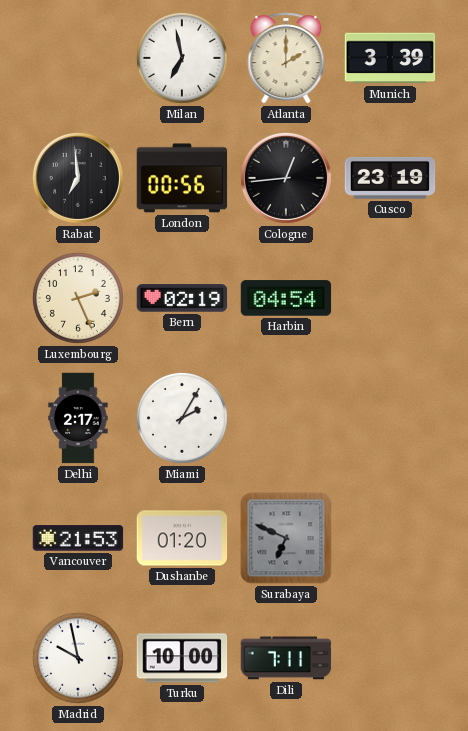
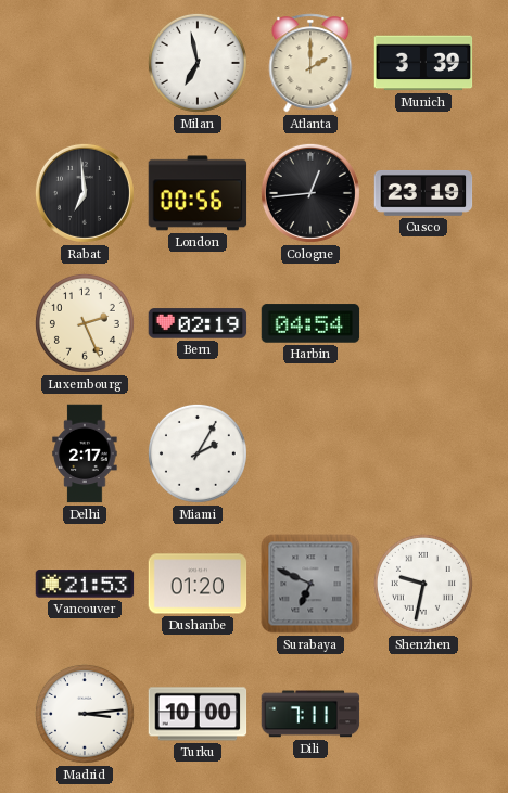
Shenzhen: none -> 9:32
Madrid: 9:58 -> 3:14
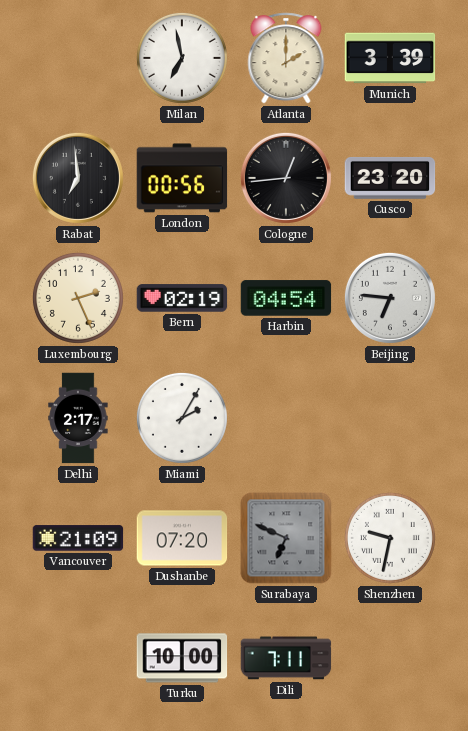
Cusco: 23:19 -> 23:20
Beijing: none -> 6:46
Vancouver: 21:53 -> 21:09
Dushanbe: 01:20 -> 07:20
Madrid: 3:14 -> none
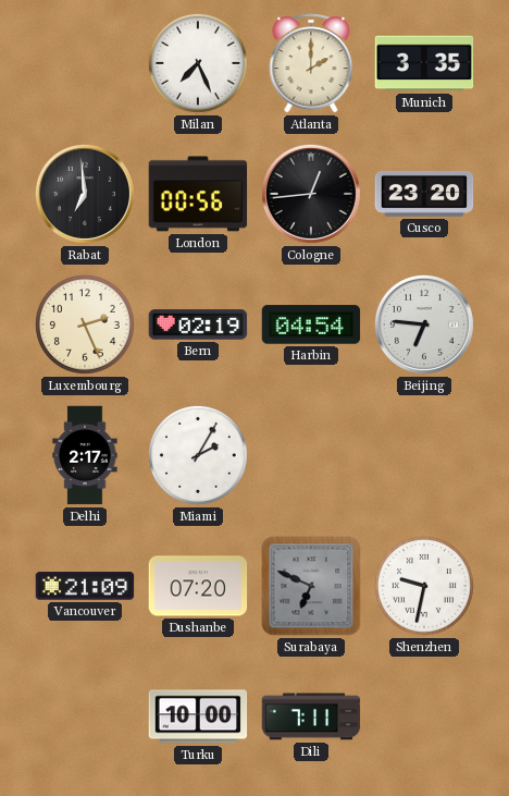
Milan: 6:58 -> 7:26
Munich: 3:39 -> 3:35
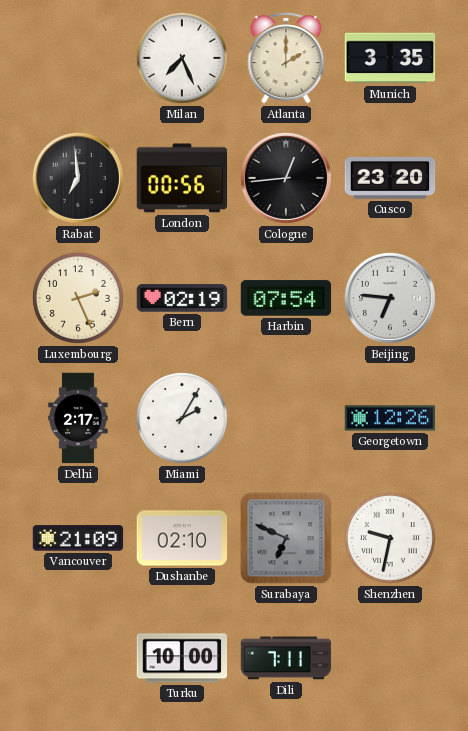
Harbin: 04:54 -> 07:54
Georgetown: none -> 12:26
Dushanbe: 07:20 -> 02:10
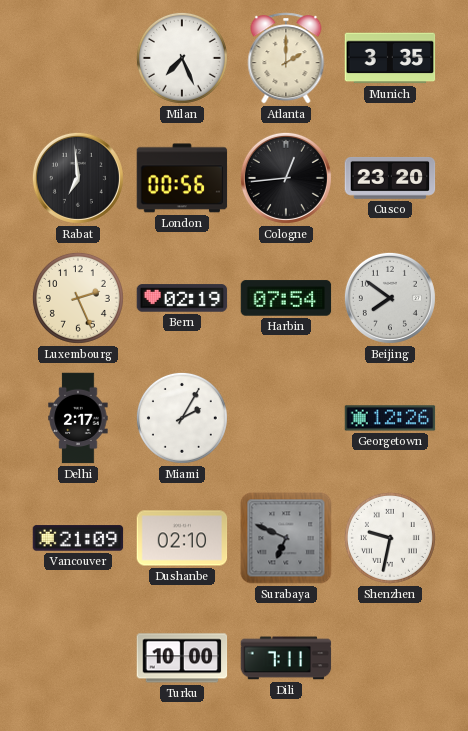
Beijing: 6:46 -> 7:51
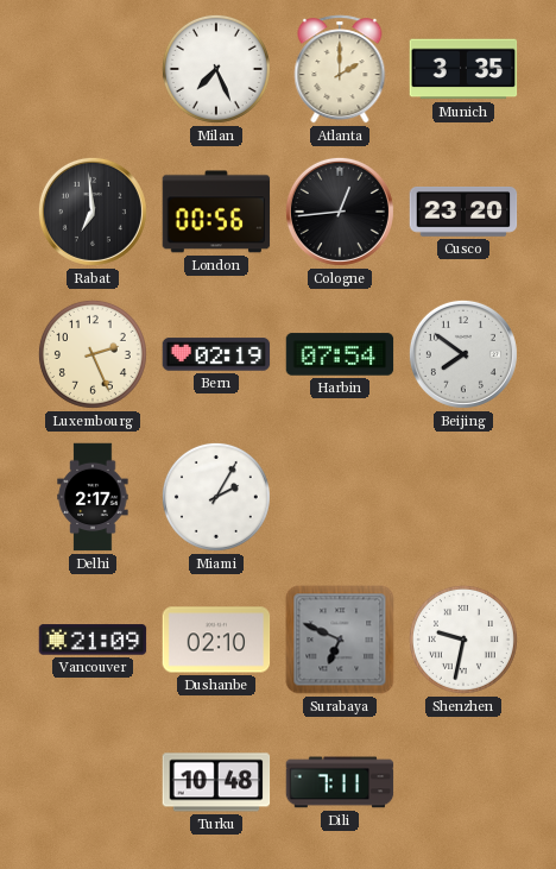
Georgetown: 12:26 -> none
Turku: 10:00 -> 10:48
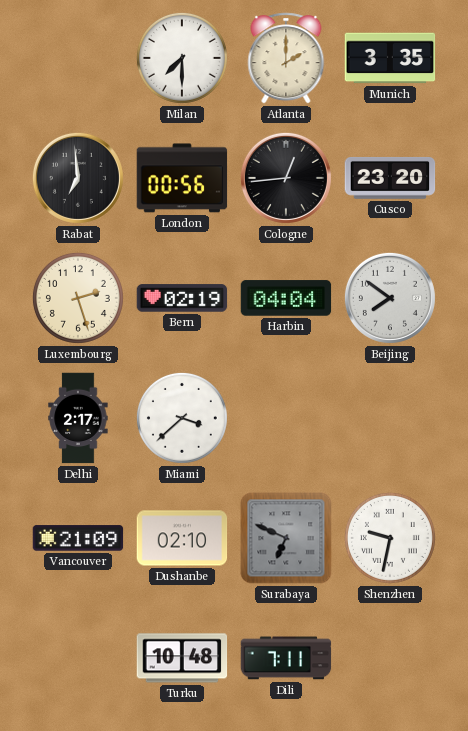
Milan: 7:26 -> 7:30
Luxembourg: 2:26 -> 2:27
Harbin: 07:54 -> 04:04
Miami: 2:05 -> 3:38
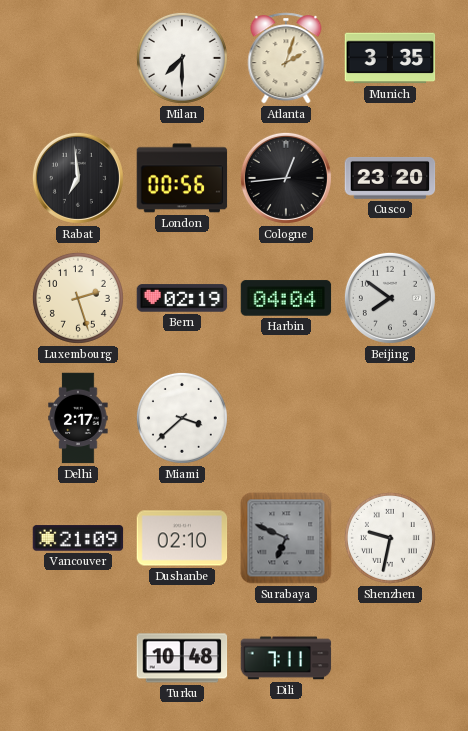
Atlanta: 2:00 -> 2:03
